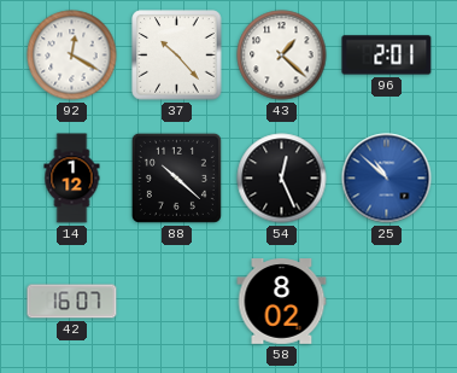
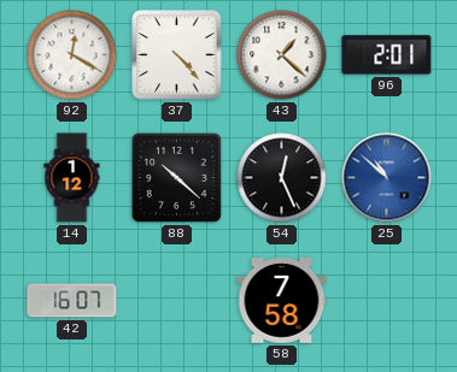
37: 10:23 -> 4:23
58: 8:02 -> 7:58
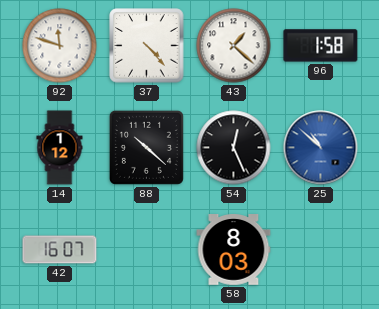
92: 12:20 -> 11:48
96: 2:01 -> 1:58
58: 7:58 -> 8:03
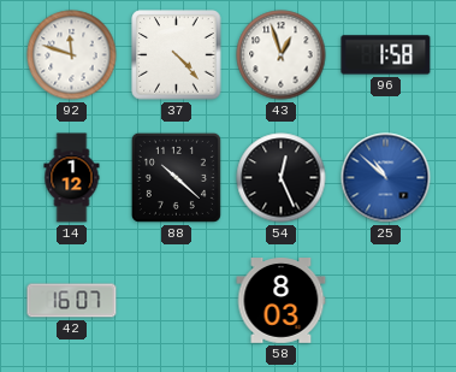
43: 1:22 -> 12:57
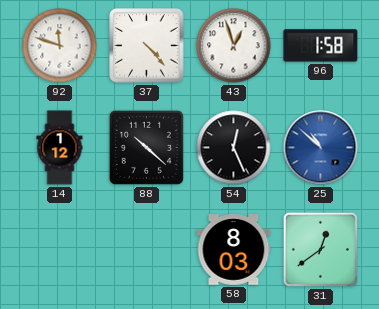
42: 16:07 -> none
31: none -> 12:39
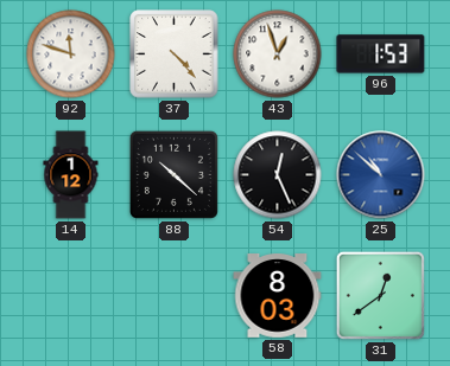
96: 1:58 -> 1:53
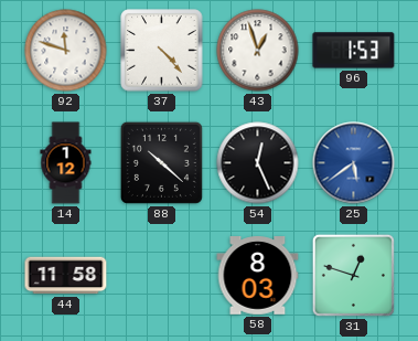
25: 10:52 -> 5:39
44: none -> 11:58
31: 12:39 -> 12:48
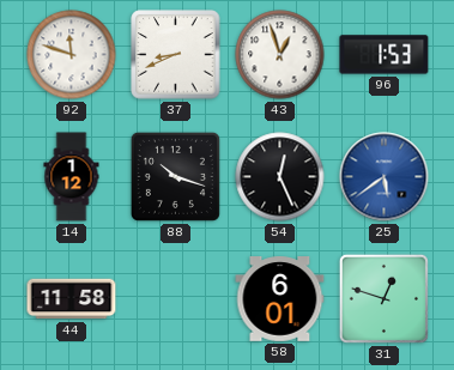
37: 4:23 -> 8:41
88: 10:22 -> 10:18
58: 8:03 -> 6:01
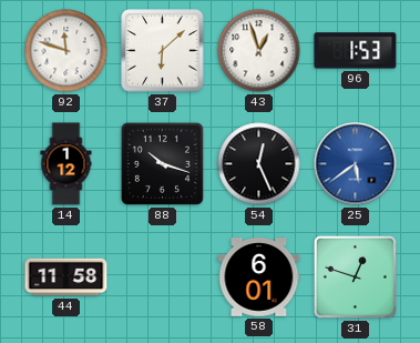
37: 8:41 -> 6:08
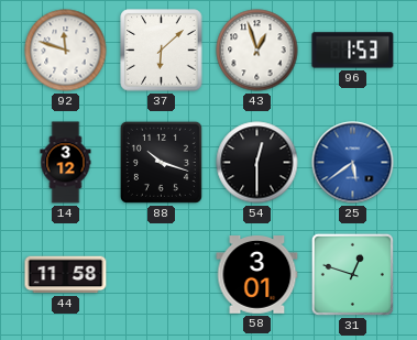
14: 1:12 -> 3:12
54: 12:26 -> 12:30
58: 6:01 -> 3:01
